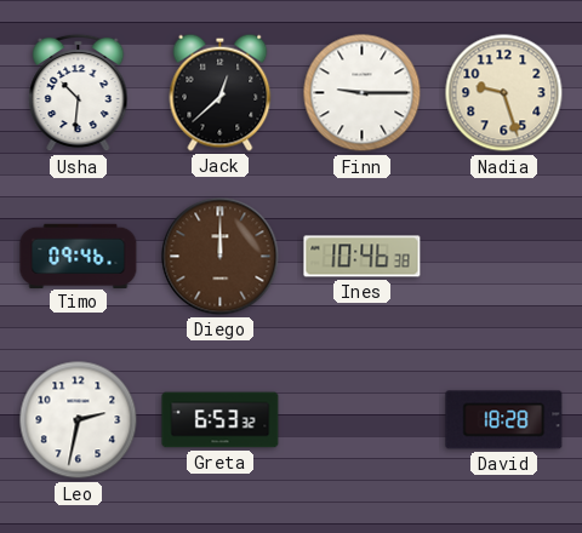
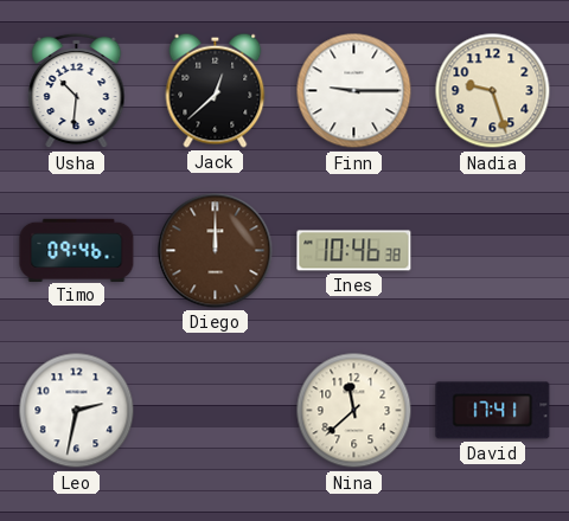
Greta: 6:53 -> none
Nina: none -> 11:38
David: 18:28 -> 17:41
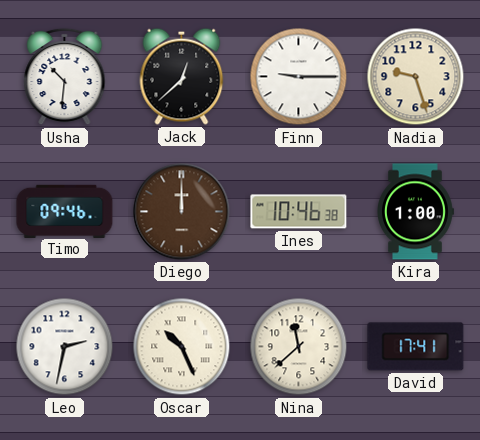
Kira: none -> 1:00
Oscar: none -> 10:26
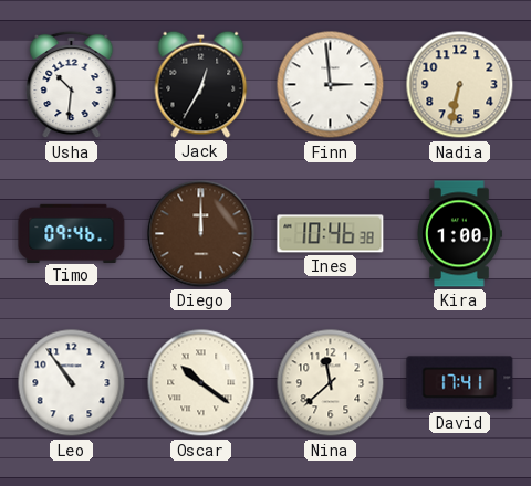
Jack: 12:38 -> 12:35
Finn: 9:15 -> 2:59
Nadia: 9:27 -> 6:32
Leo: 2:32 -> 10:54
Oscar: 10:26 -> 10:21
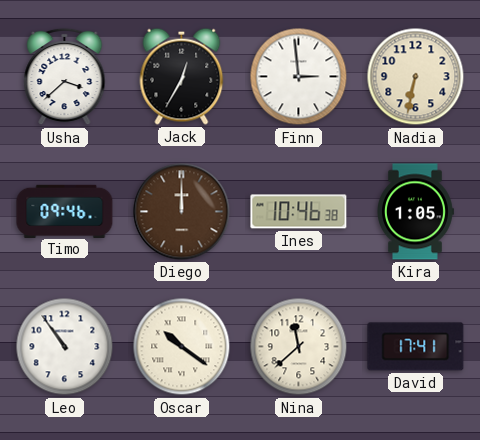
Usha: 10:31 -> 3:38
Kira: 1:00 -> 1:05
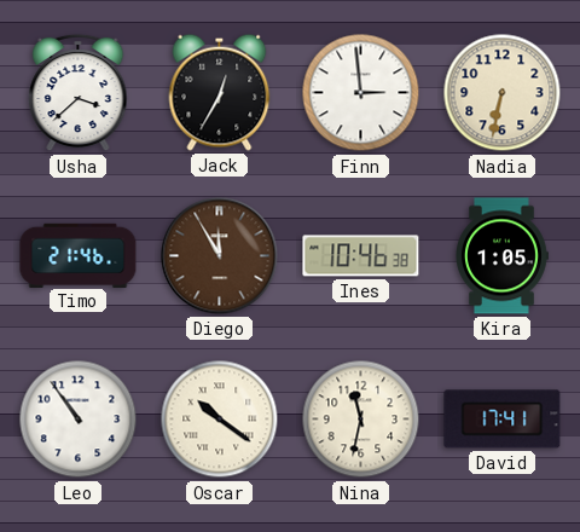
Timo: 09:46 -> 21:46
Diego: 12:00 -> 11:55
Nina: 11:38 -> 11:32
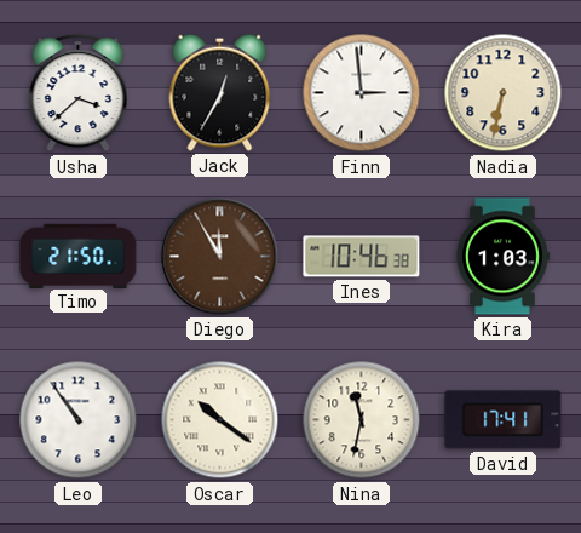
Timo: 21:46 -> 21:50
Kira: 1:05 -> 1:03
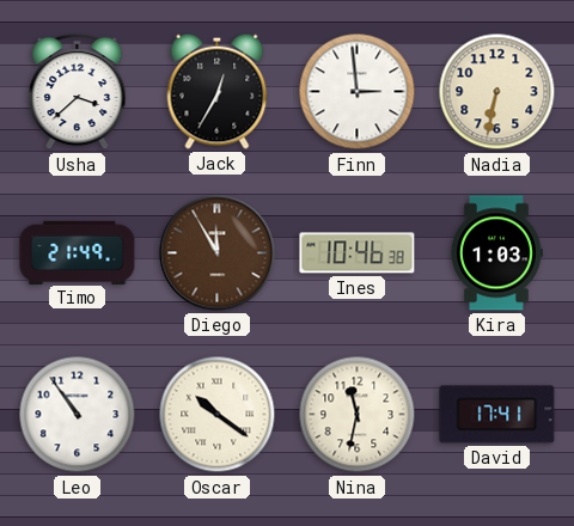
Timo: 21:50 -> 21:49
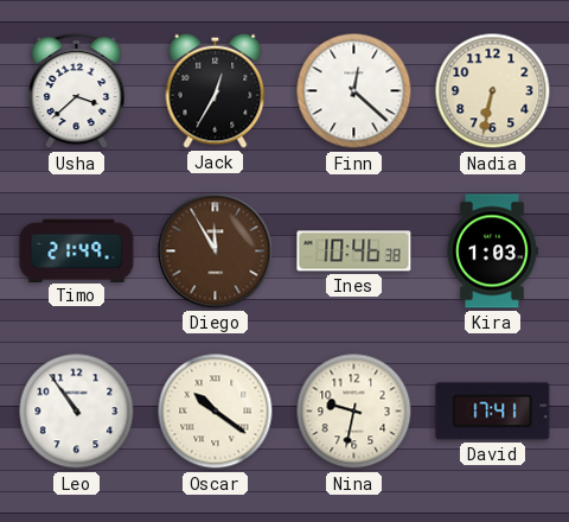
Finn: 2:59 -> 12:22
Nina: 11:32 -> 9:32
